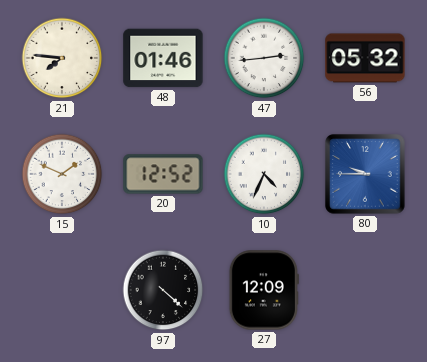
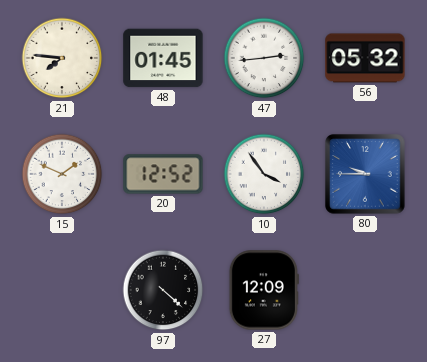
48: 01:46 -> 01:45
10: 4:34 -> 3:54
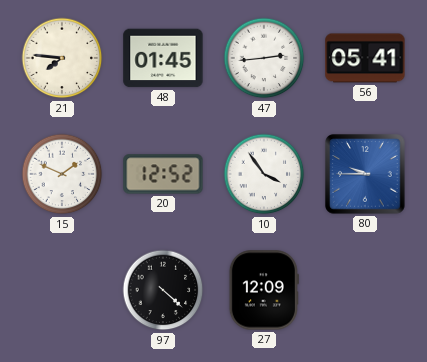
56: 05:32 -> 05:41
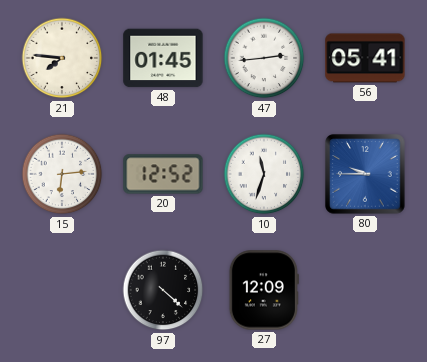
15: 1:49 -> 6:14
10: 3:54 -> 11:33
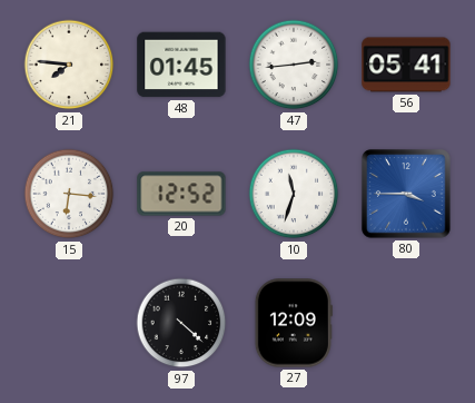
15: 6:14 -> 6:16
80: 9:45 -> 3:45
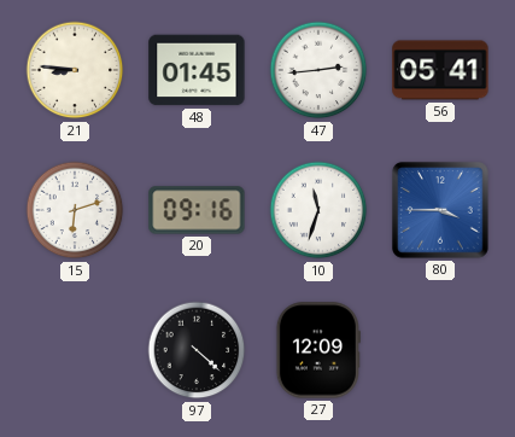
21: 7:46 -> 8:46
15: 6:16 -> 6:12
20: 12:52 -> 09:16
